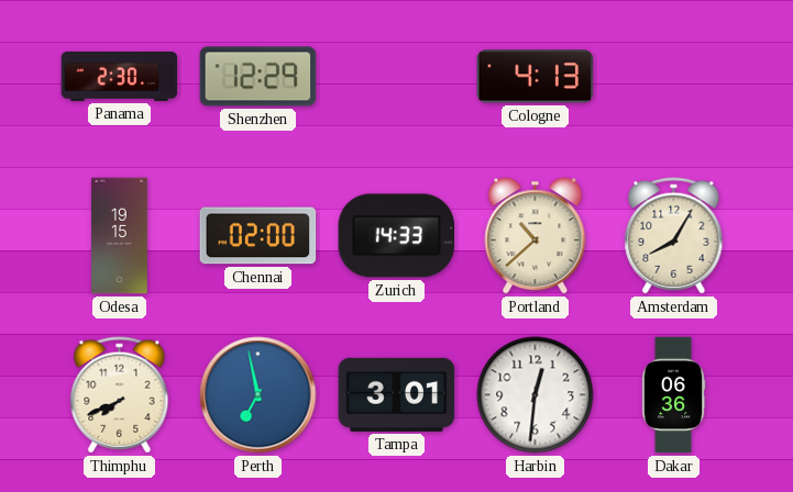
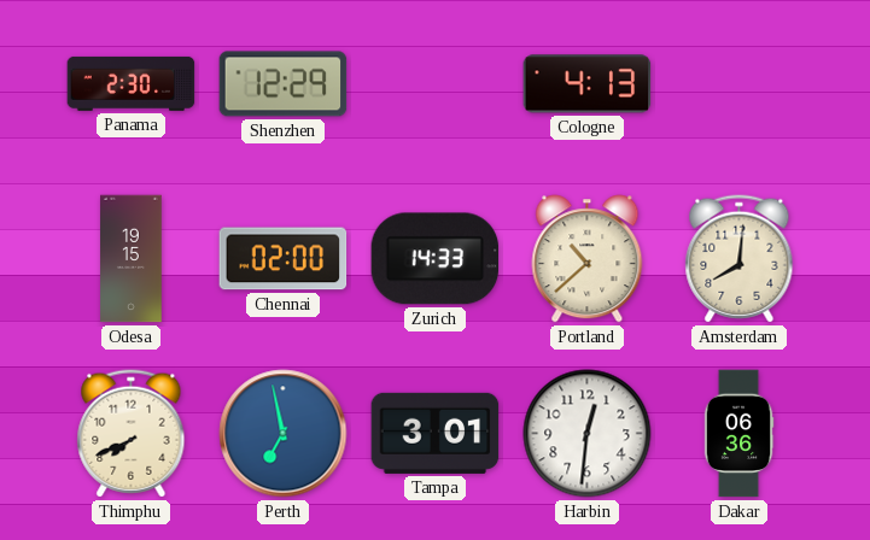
Amsterdam: 8:05 -> 8:01
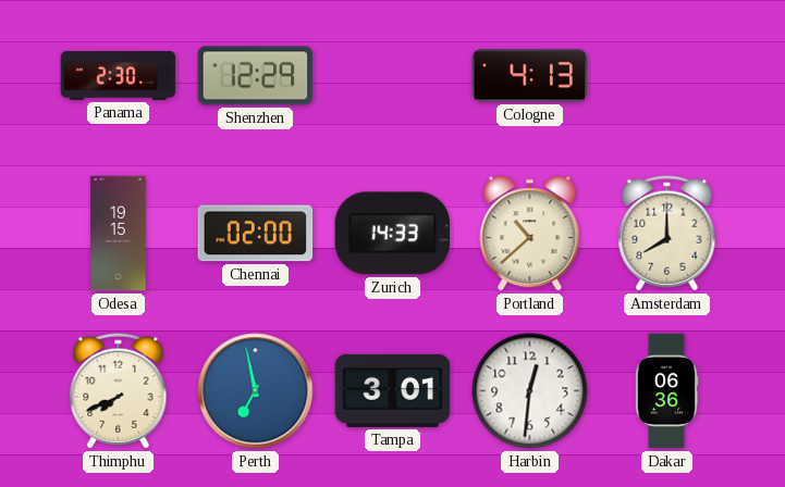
Amsterdam: 8:01 -> 8:00
